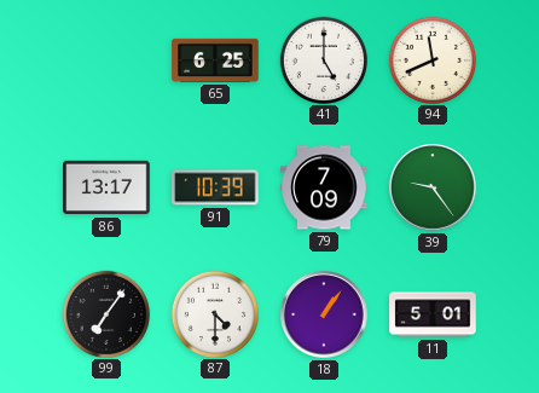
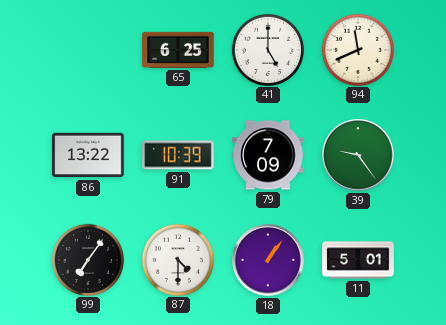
86: 13:17 -> 13:22
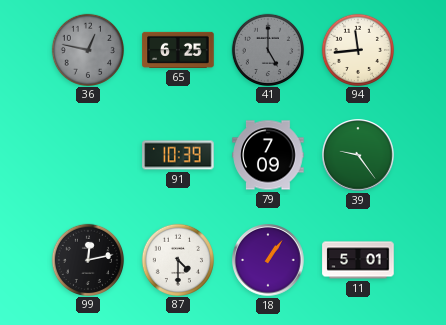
36: none -> 12:47
41 dial: white -> grey
94: 11:41 -> 11:44
86: 13:22 -> none
99: 7:06 -> 12:13
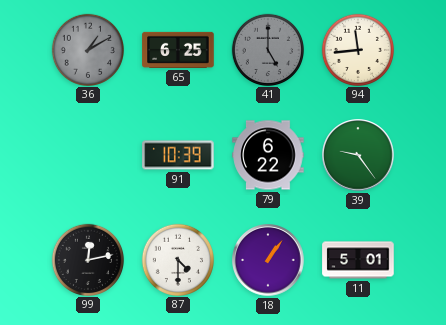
36: 12:47 -> 1:10
79: 7:09 -> 6:22
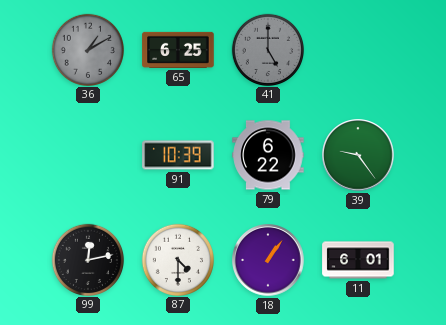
94: 11:44 -> none
11: 5:01 -> 6:01
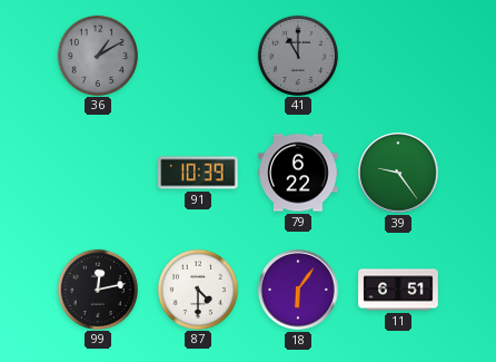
65: 6:25 -> none
41: 5:00 -> 11:00
18: 1:06 -> 6:06
11: 6:01 -> 6:51
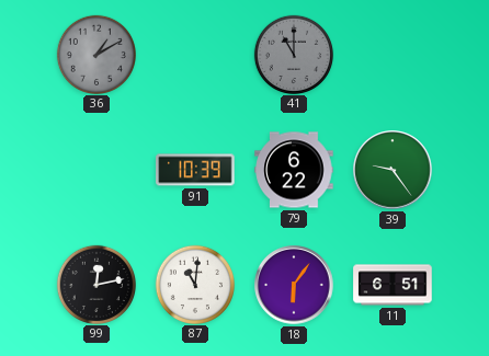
87: 4:30 -> 11:01
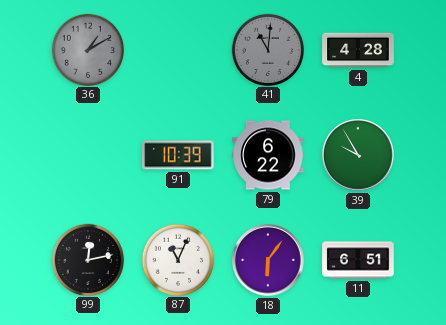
41: 11:00 -> 11:01
4: none -> 4:28
39: 9:24 -> 9:55
87: 11:01 -> 11:04
